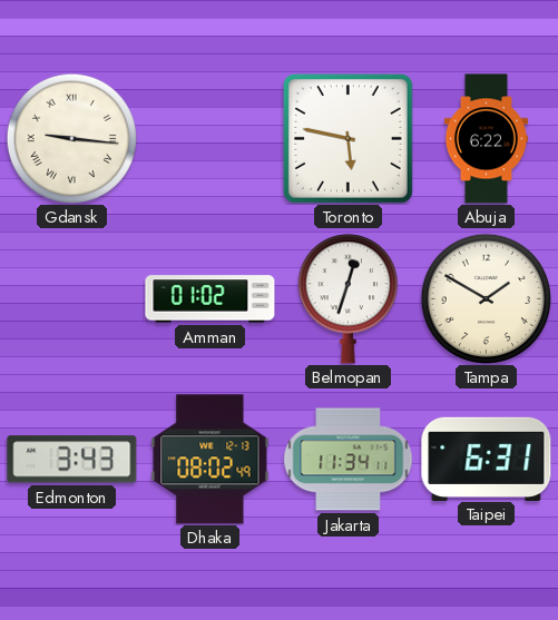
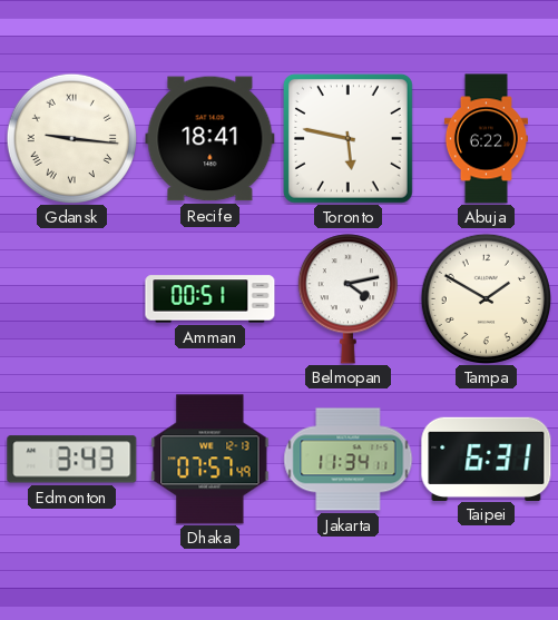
Recife: none -> 18:41
Amman: 01:02 -> 00:51
Belmopan: 12:33 -> 4:13
Dhaka: 08:02 -> 07:57
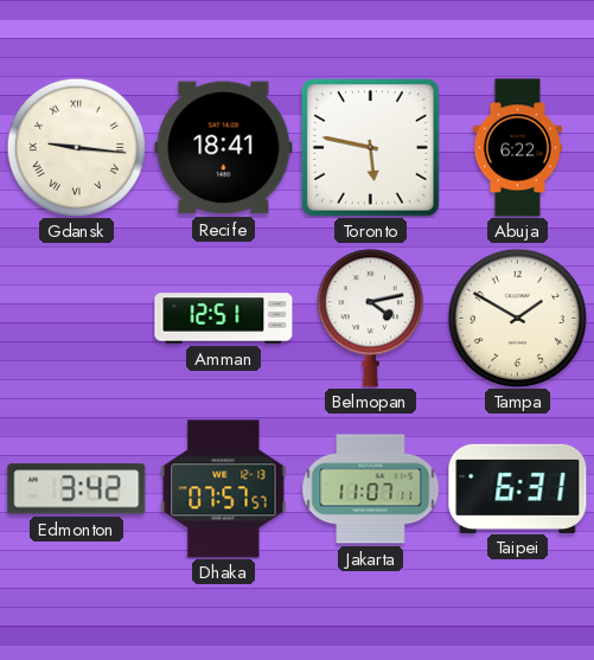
Amman: 00:51 -> 12:51
Edmonton: 3:43 -> 3:42
Dhaka: 07:57:49 -> 07:57:57
Jakarta: 11:34 -> 11:07
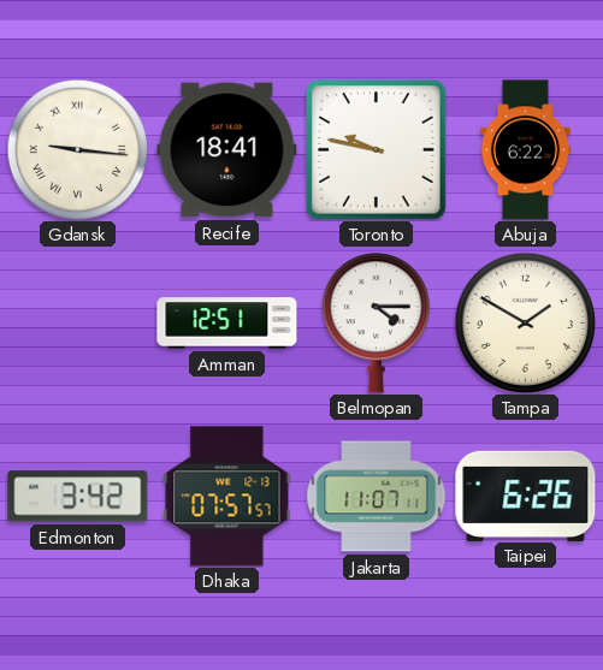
Toronto: 5:47 -> 9:47
Belmopan: 4:13 -> 4:15
Taipei: 6:31 -> 6:26
